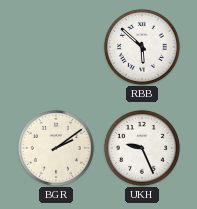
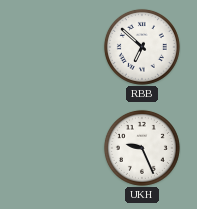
RBB: 5:52 -> 6:52
BGR: 2:09 -> none
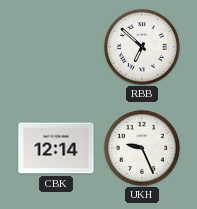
CBK: none -> 12:14
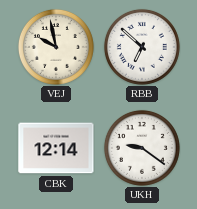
VEJ: none -> 9:58
UKH: 9:26 -> 9:21
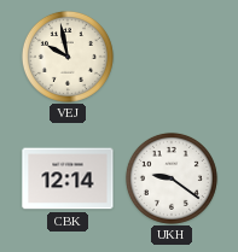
RBB: 6:52 -> none
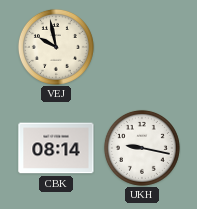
CBK: 12:14 -> 08:14
UKH: 9:21 -> 9:17
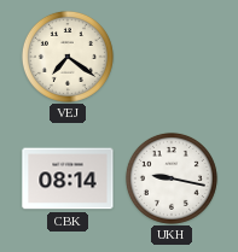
VEJ: 9:58 -> 7:21
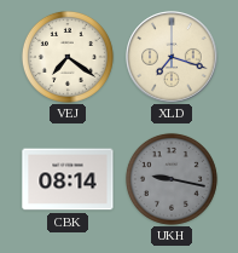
XLD: none -> 7:18
UKH dial: white -> grey
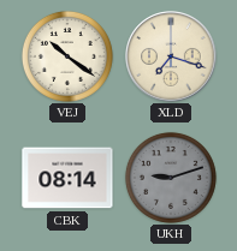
VEJ: 7:21 -> 10:21
UKH: 9:17 -> 9:12
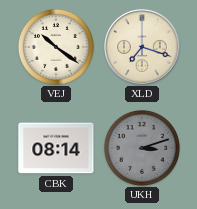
UKH: 9:12 -> 3:12
